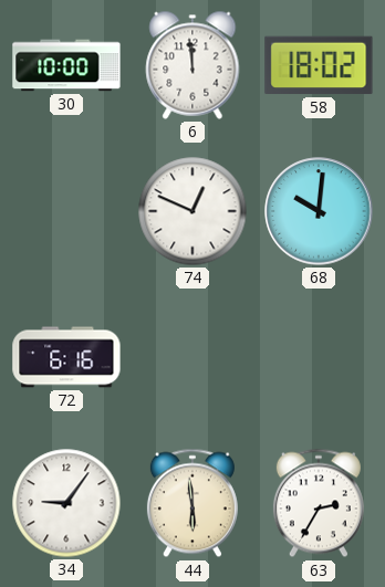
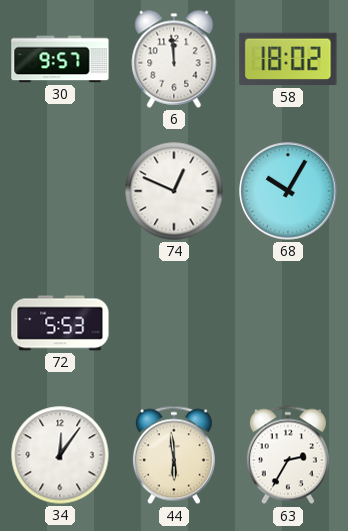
30: 10:00 -> 9:57
68: 10:01 -> 10:05
72: 6:16 -> 5:53
34: 9:06 -> 12:06
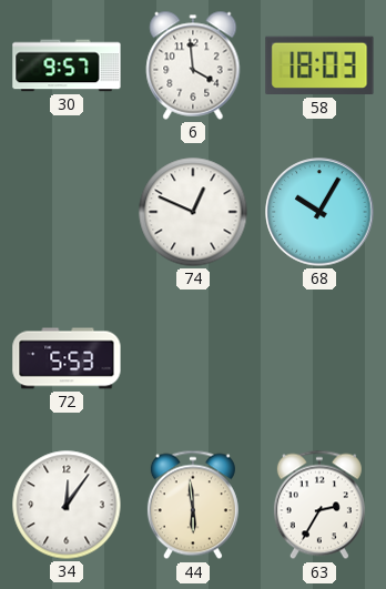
6: 11:59 -> 3:59
58: 18:02 -> 18:03
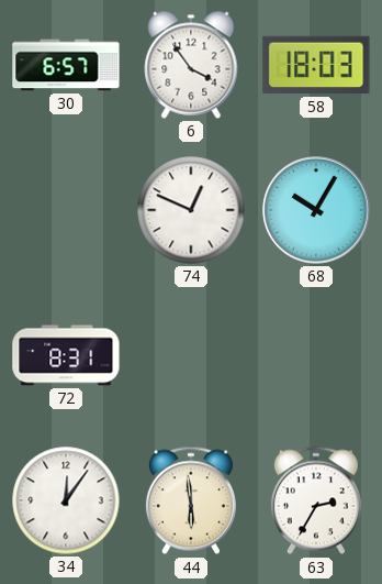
30: 9:57 -> 6:57
6: 3:59 -> 3:54
72: 5:53 -> 8:31
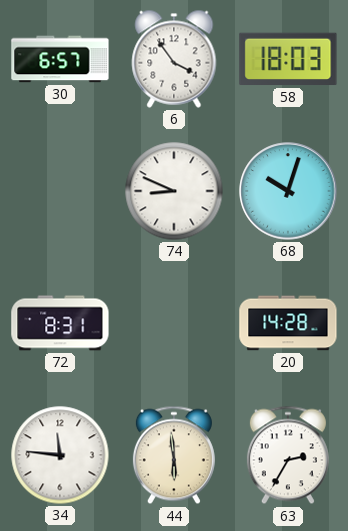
74: 12:49 -> 8:49
68: 10:05 -> 10:03
20: none -> 14:28
34: 12:06 -> 11:46
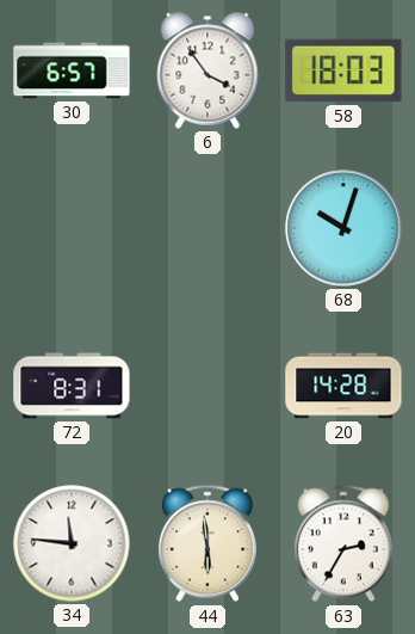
74: 8:49 -> none
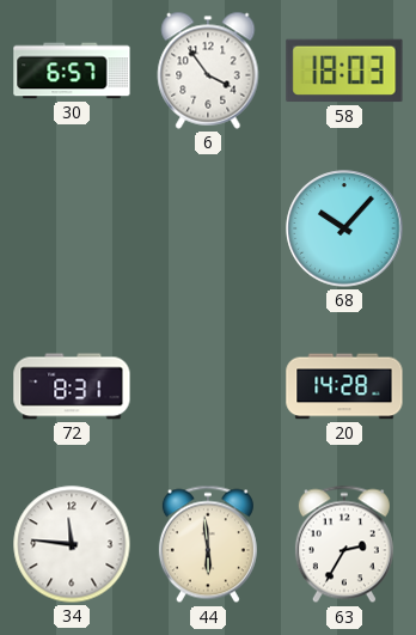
68: 10:03 -> 10:07
